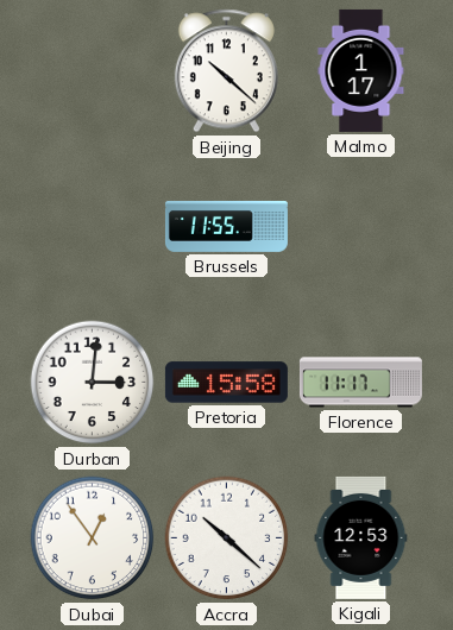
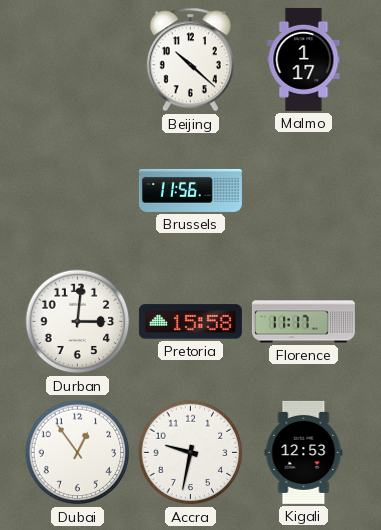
Brussels: 11:55 -> 11:56
Accra: 10:22 -> 9:32
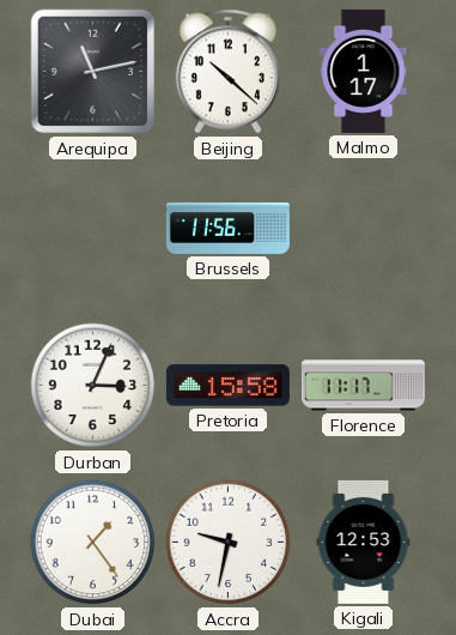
Arequipa: none -> 11:13
Durban: 3:01 -> 3:04
Dubai: 12:54 -> 1:24
